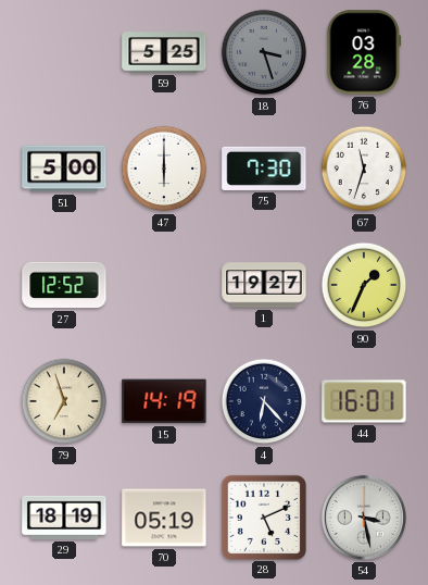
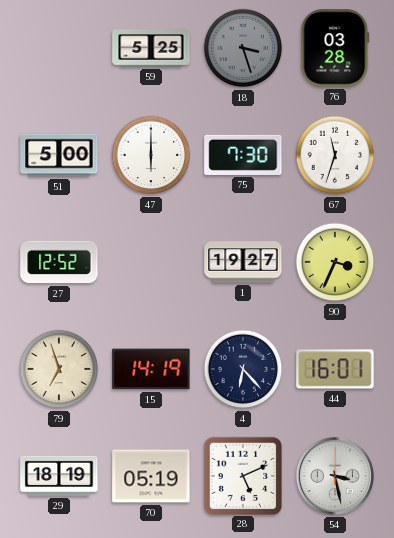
90: 1:34 -> 3:34
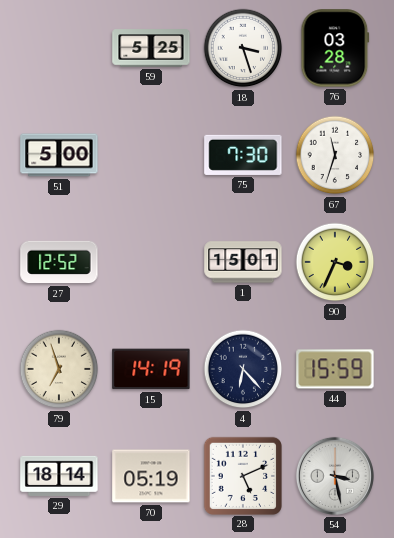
18 dial: grey -> white
47: 6:00 -> none
1: 19:27 -> 15:01
44: 16:01 -> 15:59
29: 18:19 -> 18:14
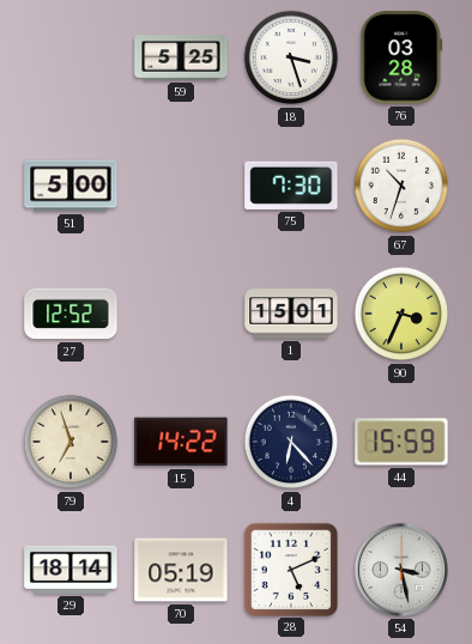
67: 11:33 -> 10:33
15: 14:19 -> 14:22
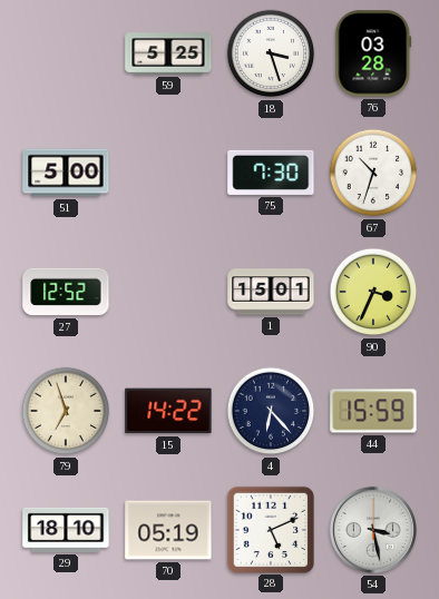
29: 18:14 -> 18:10
